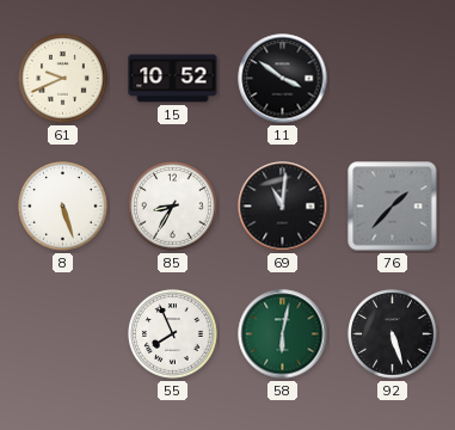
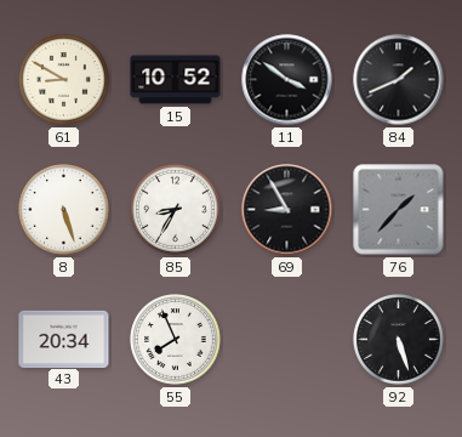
61: 9:41 -> 8:50
84: none -> 1:41
69: 11:01 -> 8:55
43: none -> 20:34
58: 6:02 -> none
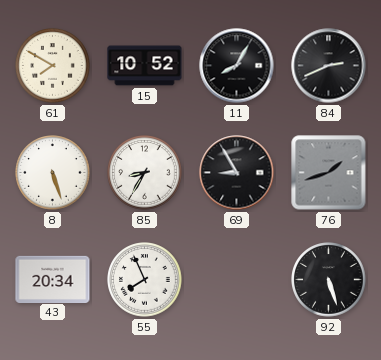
61: 8:50 -> 7:50
11: 3:51 -> 8:05
84: 1:41 -> 2:41
76: 1:37 -> 1:42
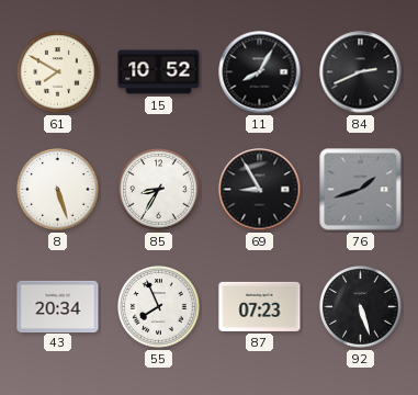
87: none -> 07:23
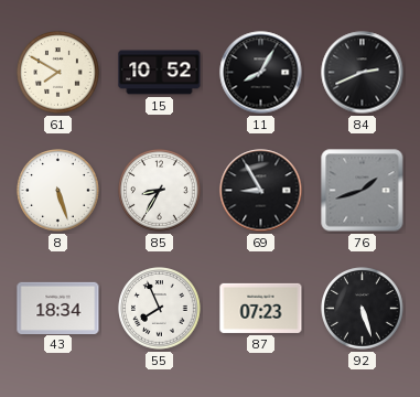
43: 20:34 -> 18:34
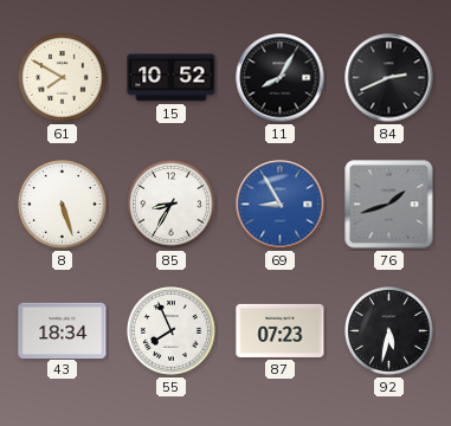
69 dial: black -> blue
92: 5:27 -> 5:32
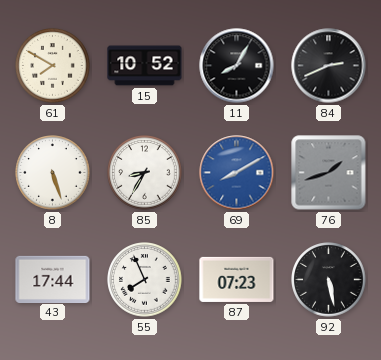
69: 8:55 -> 8:10
43: 18:34 -> 17:44
92: 5:32 -> 5:28
